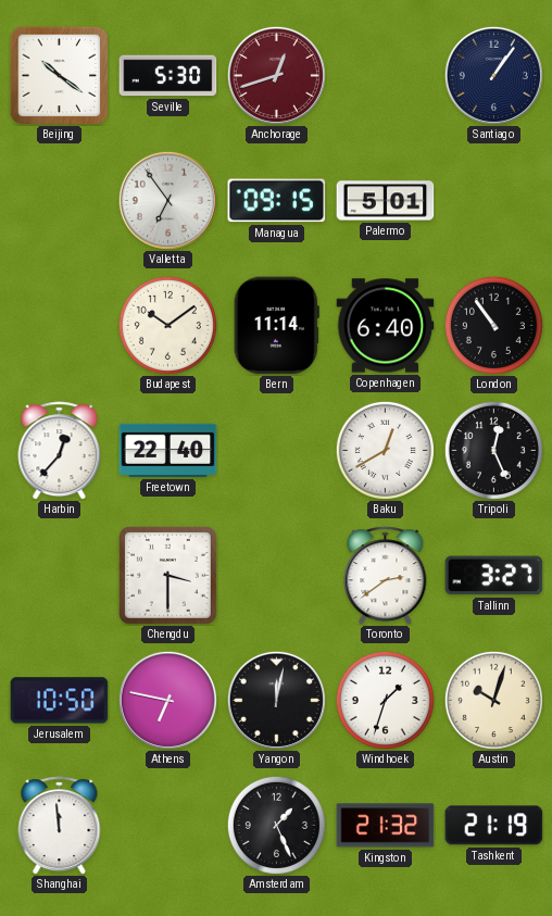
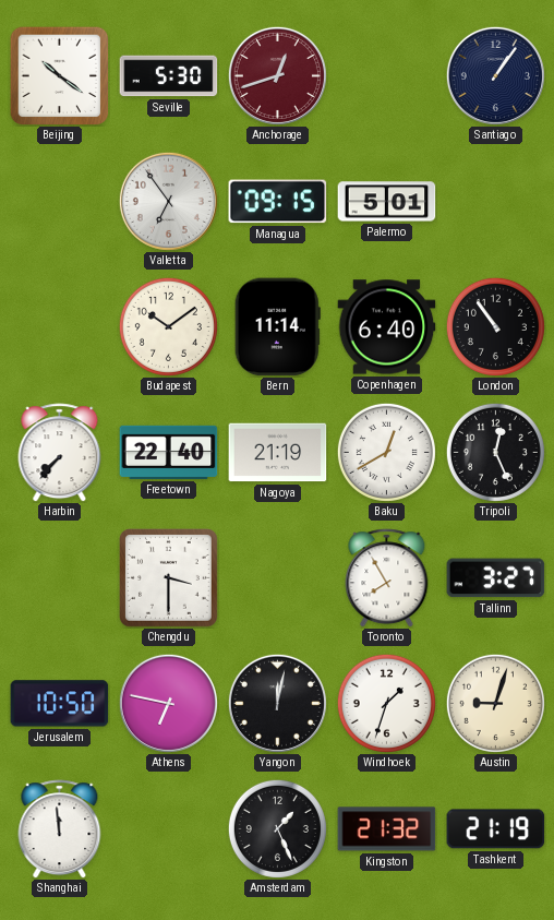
Harbin: 12:37 -> 7:37
Nagoya: none -> 21:19
Toronto: 2:39 -> 7:55
Austin: 10:03 -> 9:03
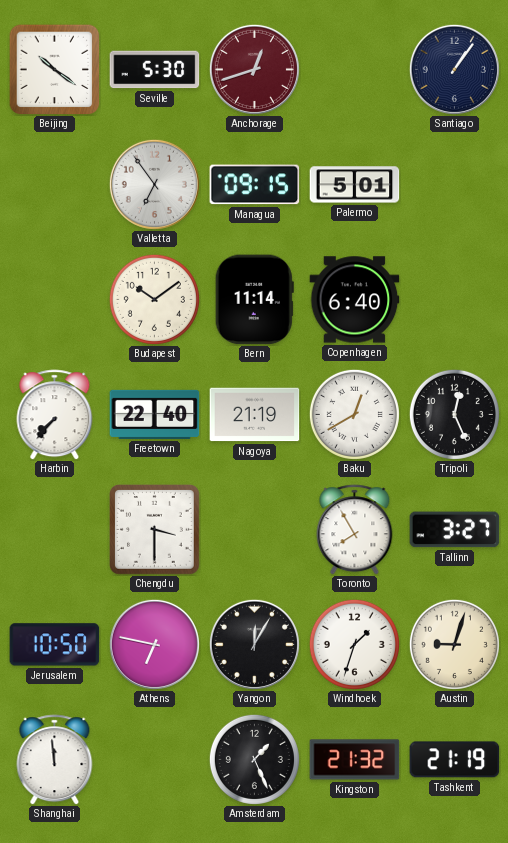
London: 10:54 -> none
Yangon: 12:02 -> 12:05
